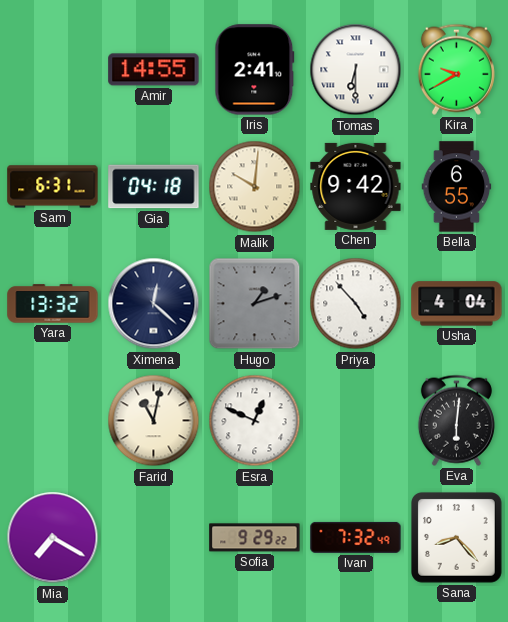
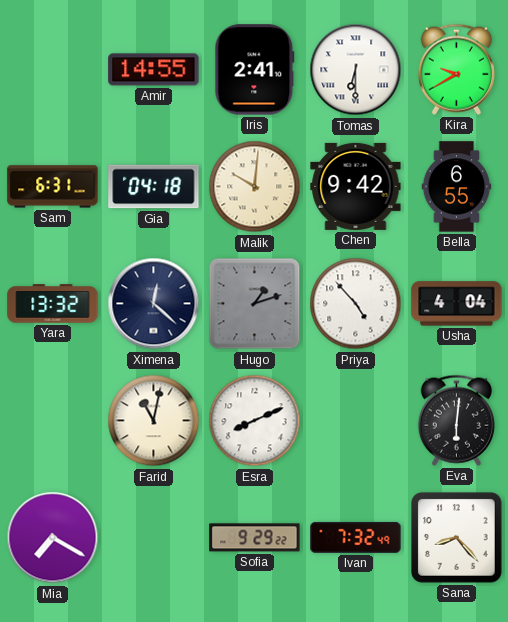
Esra: 12:49 -> 8:11
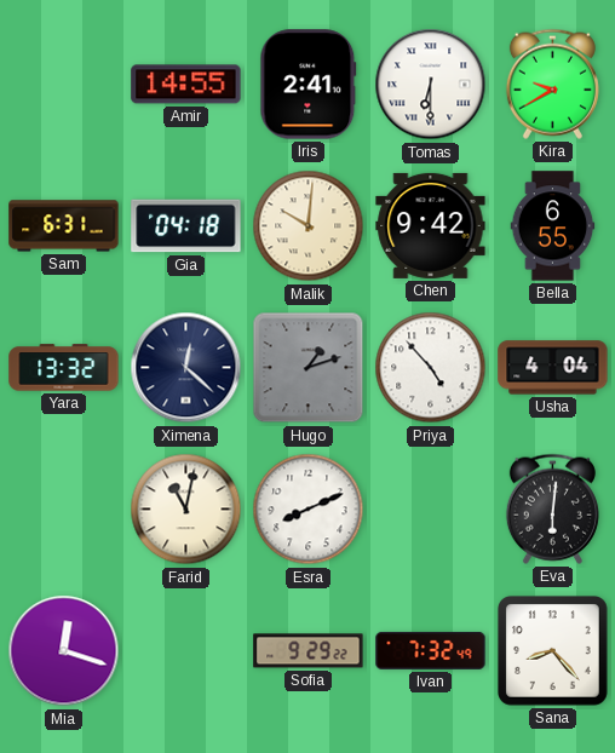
Mia: 7:20 -> 12:18
